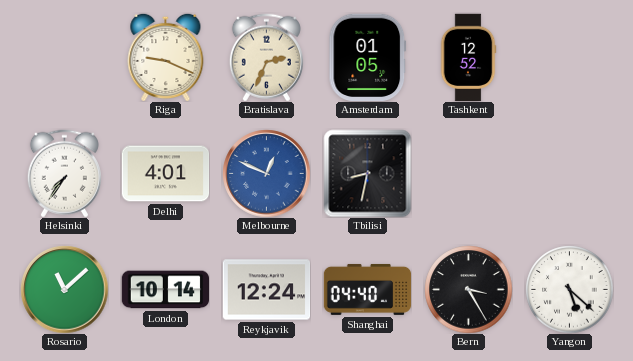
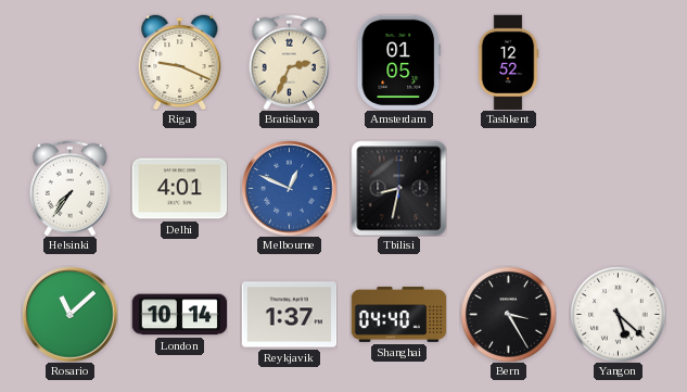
Reykjavik: 12:24 -> 1:37
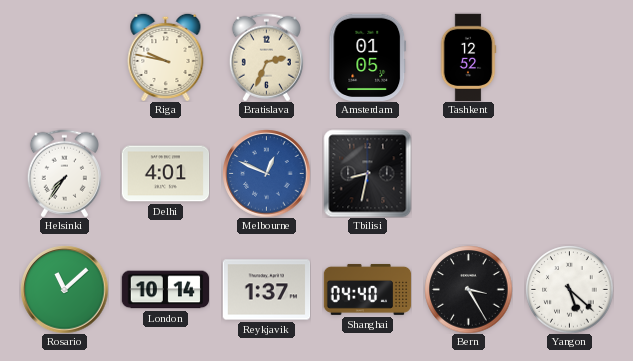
Riga: 9:19 -> 9:47
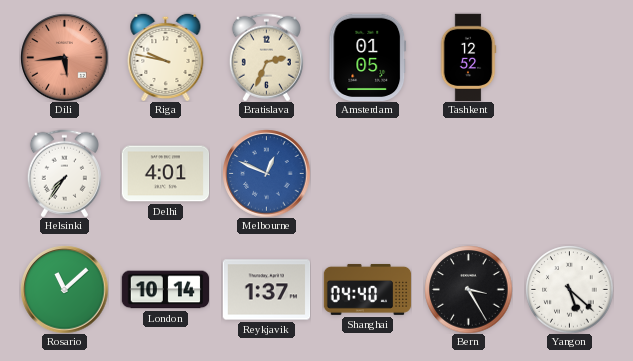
Dili: none -> 5:44
Tbilisi: 8:32 -> none
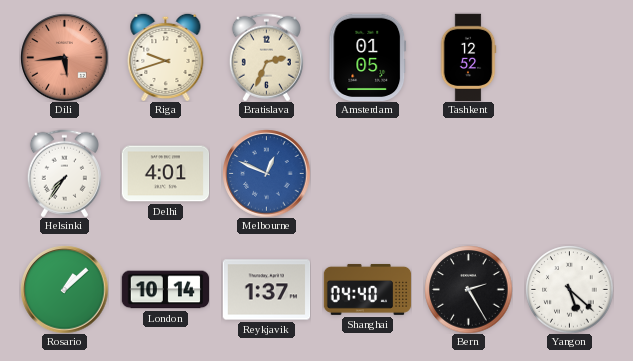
Riga: 9:47 -> 9:42
Rosario: 11:08 -> 1:08
Bern: 3:25 -> 2:25
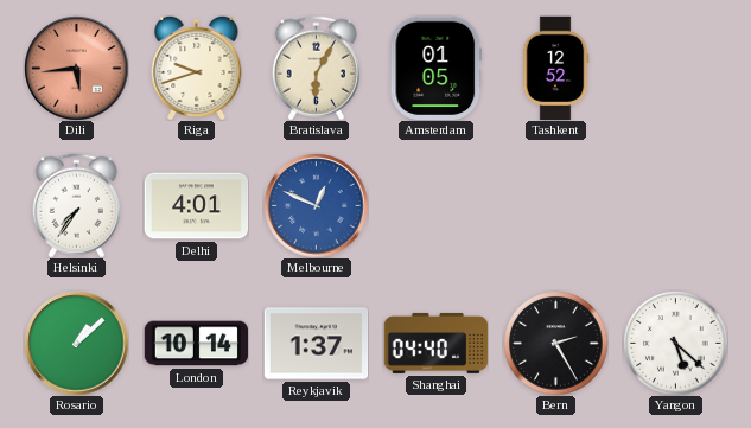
Bratislava: 2:34 -> 6:05
